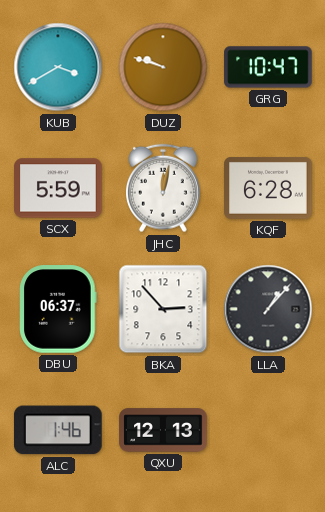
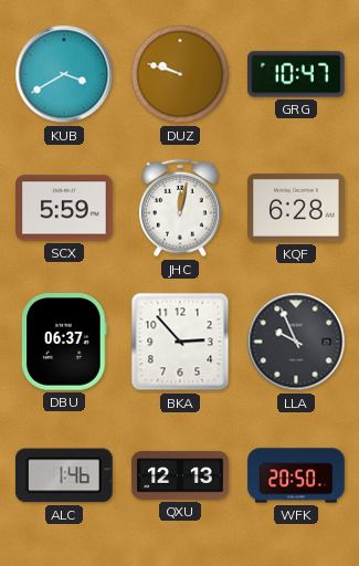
LLA: 1:07 -> 9:56
WFK: none -> 20:50
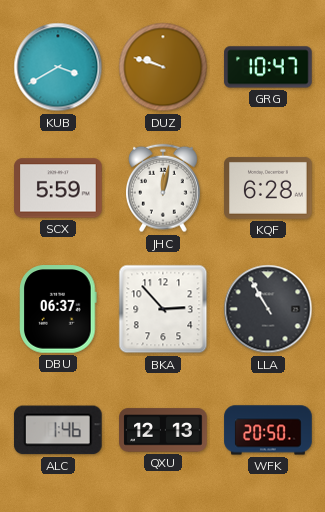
LLA: 9:56 -> 10:55
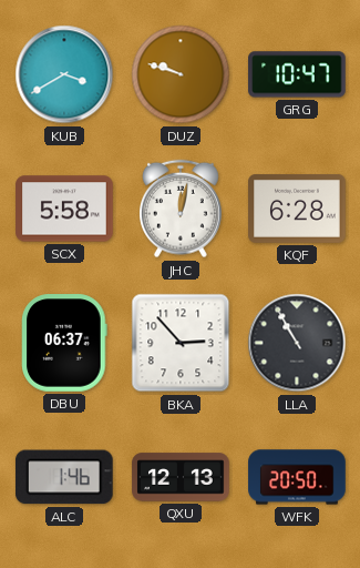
SCX: 5:59 -> 5:58
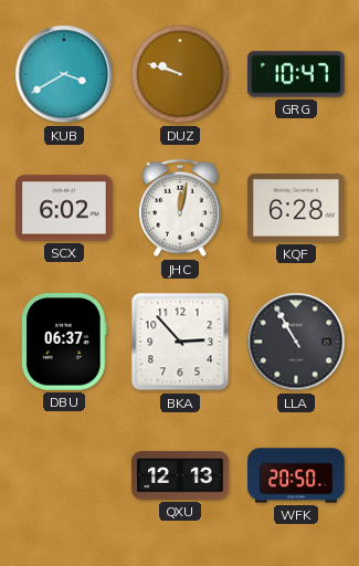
SCX: 5:58 -> 6:02
ALC: 1:46 -> none
